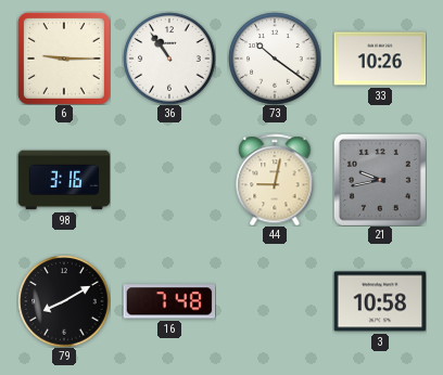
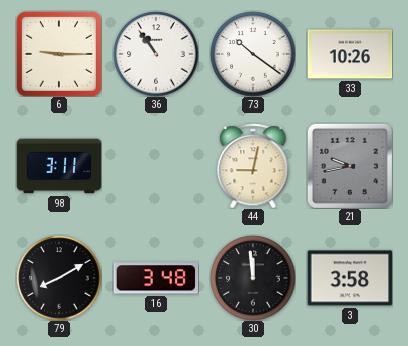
98: 3:16 -> 3:11
16: 7:48 -> 3:48
30: none -> 11:59
3: 10:58 -> 3:58
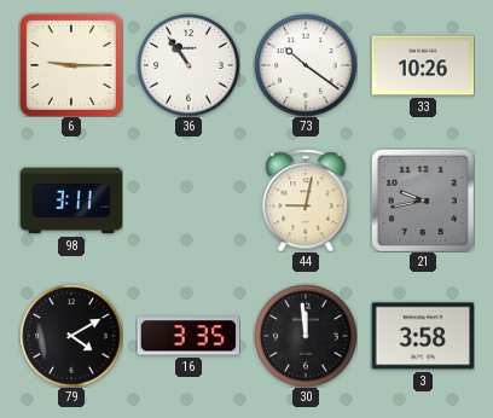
79: 8:10 -> 4:10
16: 3:48 -> 3:35
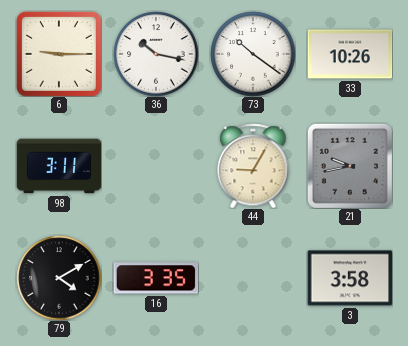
36: 10:54 -> 10:17
44: 9:02 -> 9:05
30: 11:59 -> none
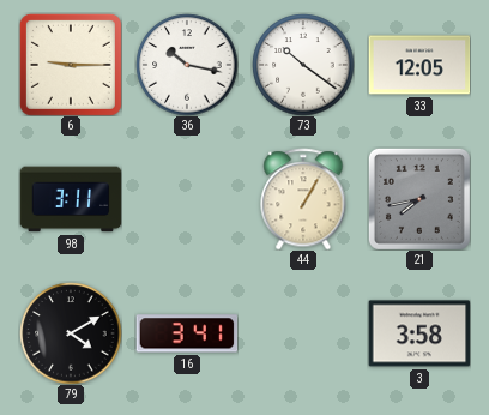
33: 10:26 -> 12:05
44: 9:05 -> 1:05
21: 9:43 -> 7:43
16: 3:35 -> 3:41
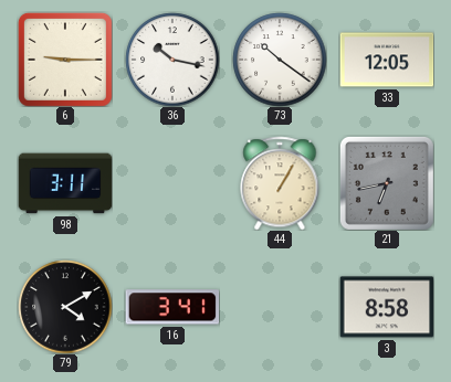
21: 7:43 -> 6:43
3: 3:58 -> 8:58
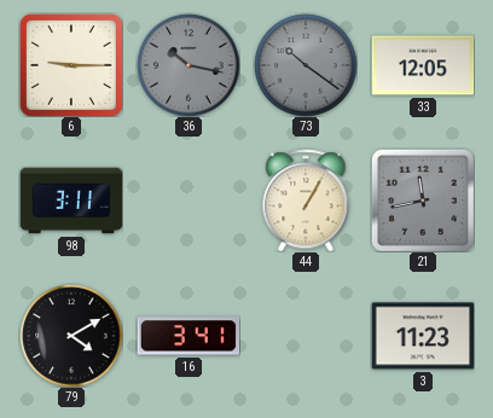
36 dial: white -> grey
73 dial: white -> grey
21: 6:43 -> 11:43
3: 8:58 -> 11:23
